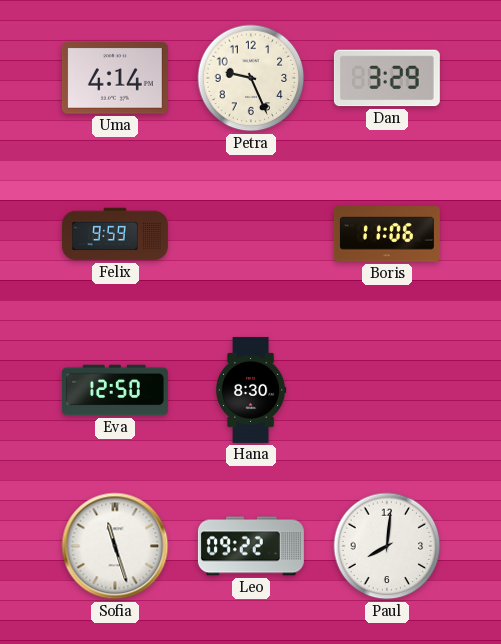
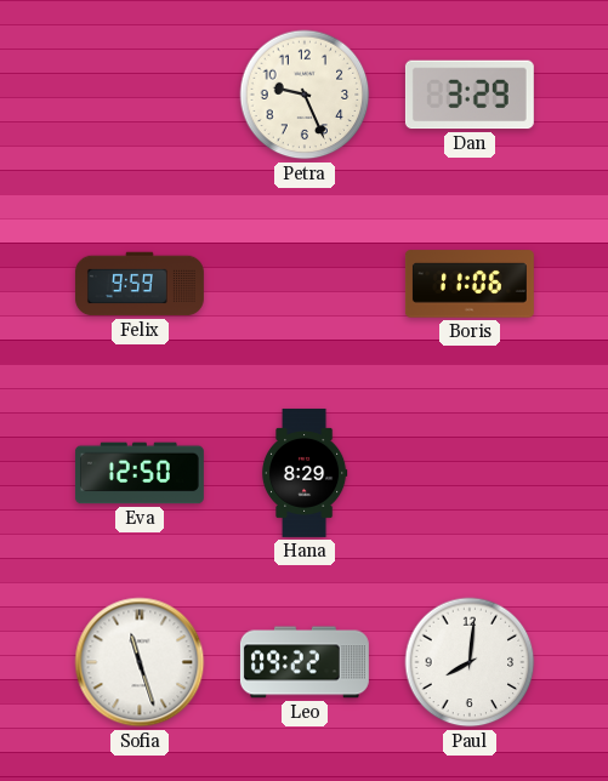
Uma: 4:14 -> none
Hana: 8:30 -> 8:29
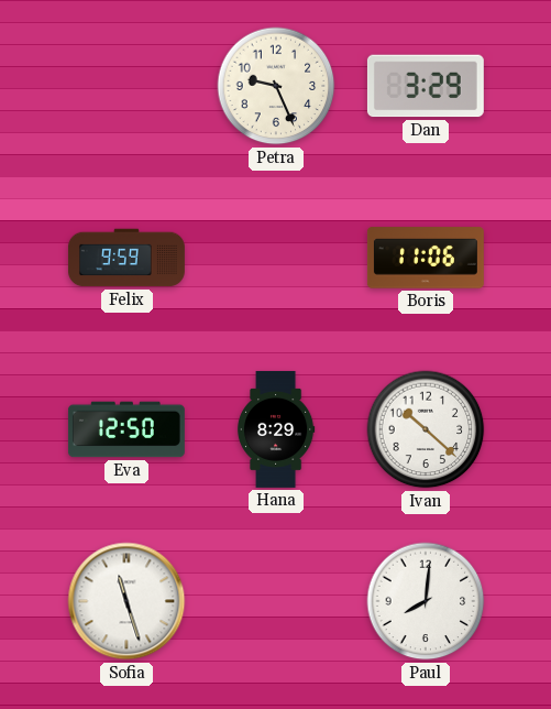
Ivan: none -> 10:22
Leo: 09:22 -> none
